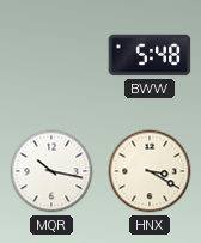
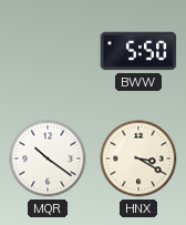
BWW: 5:48 -> 5:50
MQR: 10:17 -> 10:21
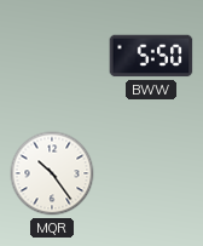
MQR: 10:21 -> 10:24
HNX: 3:20 -> none
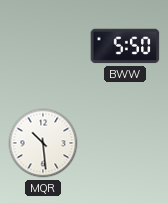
MQR: 10:24 -> 10:29
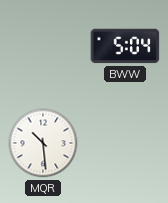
BWW: 5:50 -> 5:04
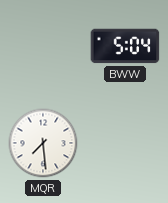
MQR: 10:29 -> 7:29
